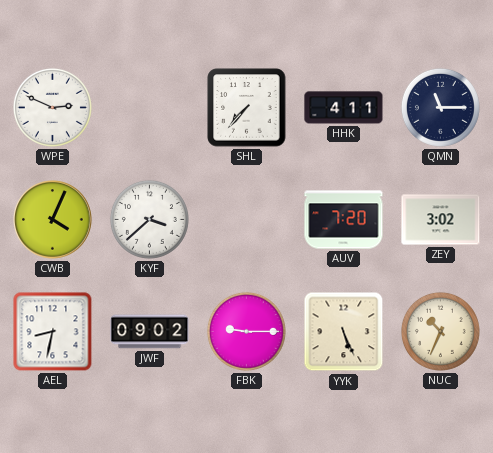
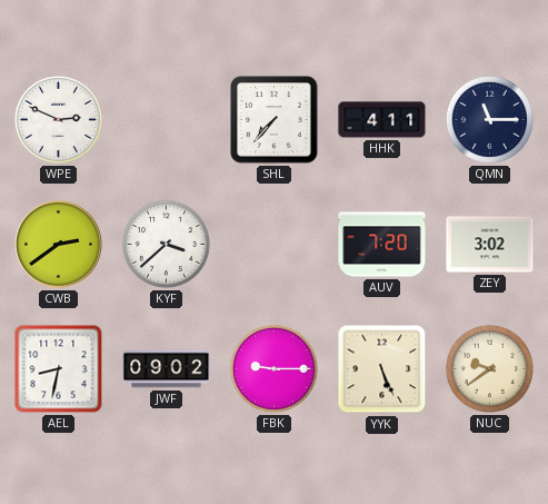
CWB: 4:04 -> 2:39
NUC: 10:34 -> 9:39
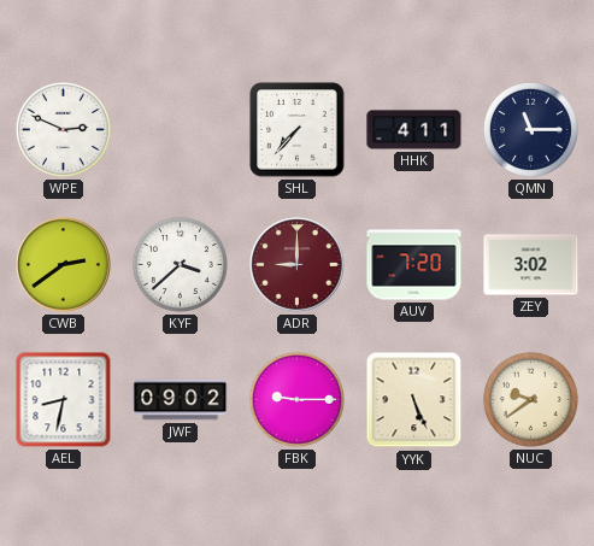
ADR: none -> 9:00
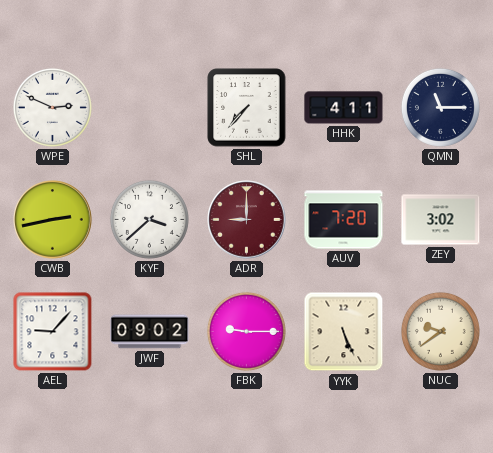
CWB: 2:39 -> 2:43
AEL: 8:32 -> 9:07
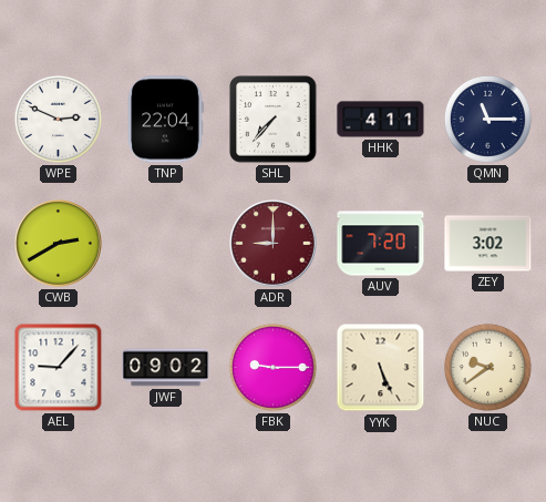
TNP: none -> 22:04
CWB: 2:43 -> 2:40
KYF: 3:38 -> none
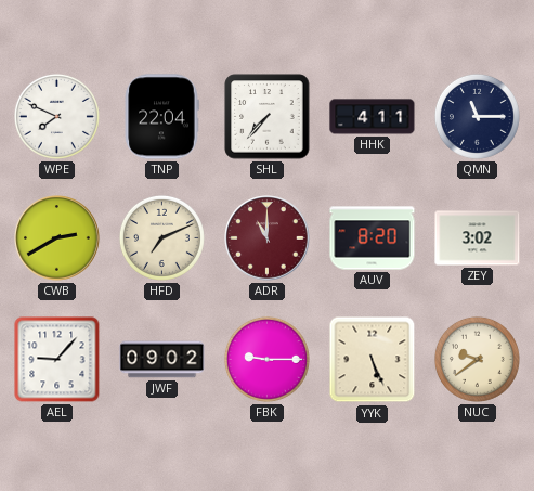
WPE: 2:49 -> 7:49
HFD: none -> 7:11
ADR: 9:00 -> 11:00
AUV: 7:20 -> 8:20
